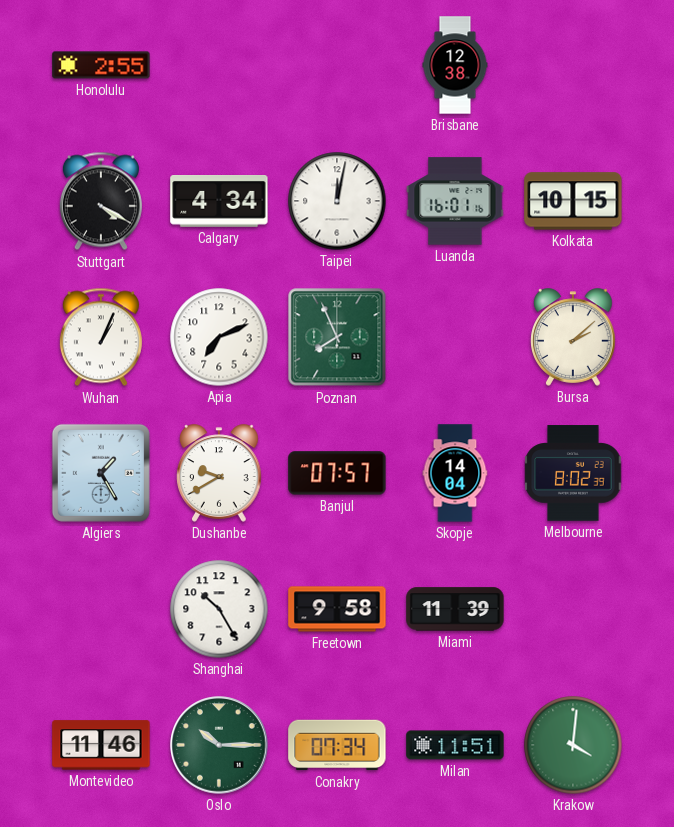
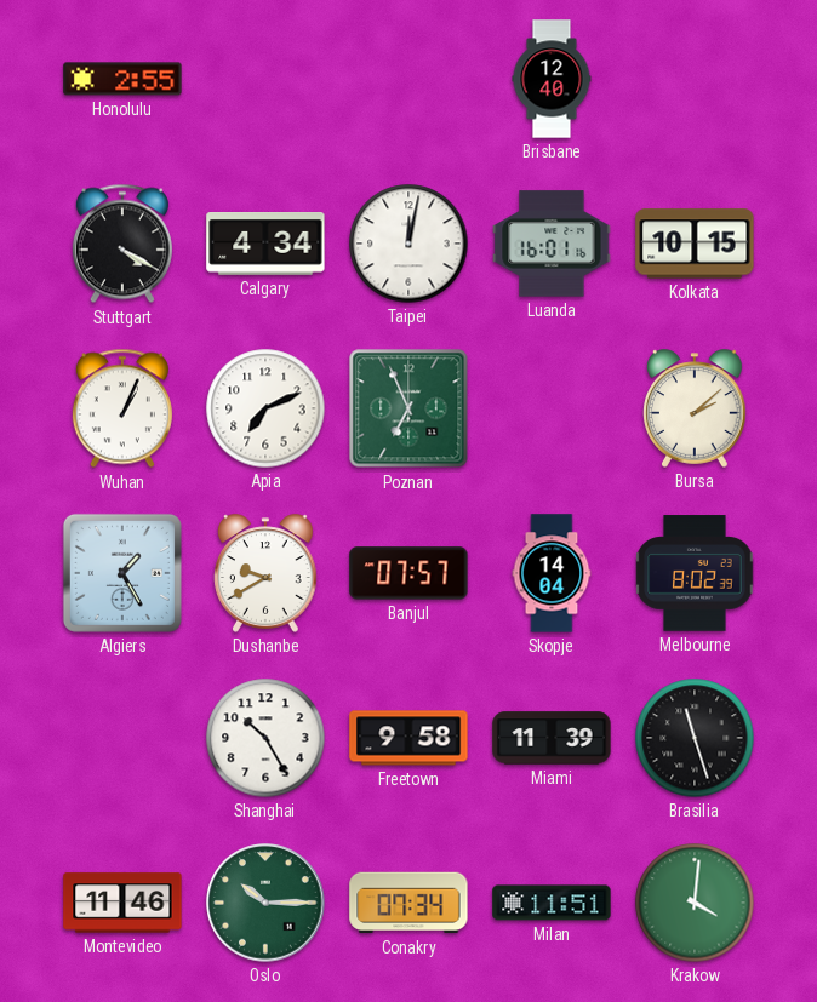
Brisbane: 12:38 -> 12:40
Poznan: 7:56 -> 6:56
Brasilia: none -> 11:27
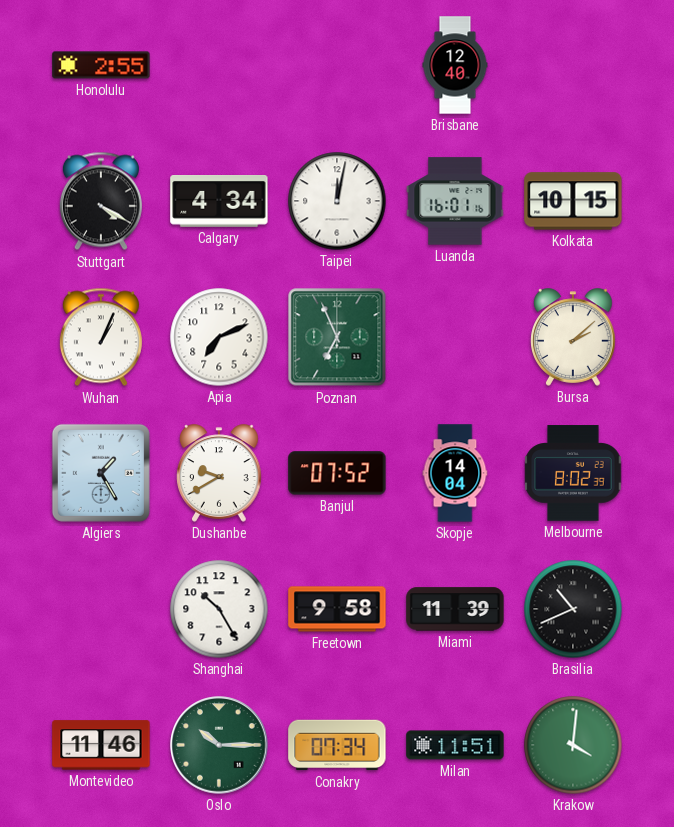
Banjul: 07:57 -> 07:52
Brasilia: 11:27 -> 10:41
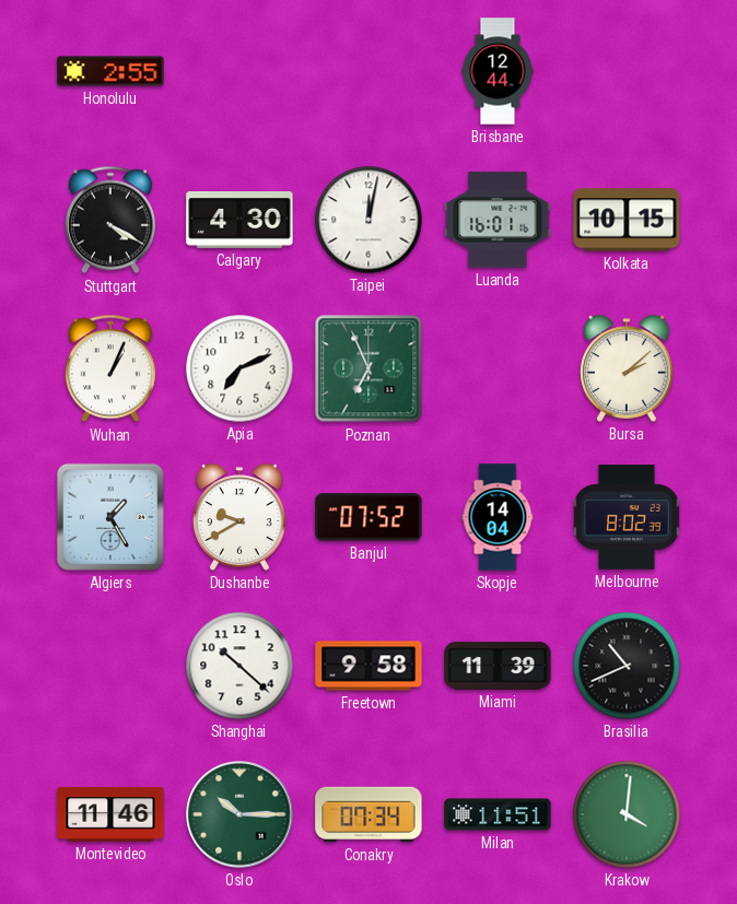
Brisbane: 12:40 -> 12:44
Calgary: 4:34 -> 4:30
Shanghai: 10:25 -> 10:22
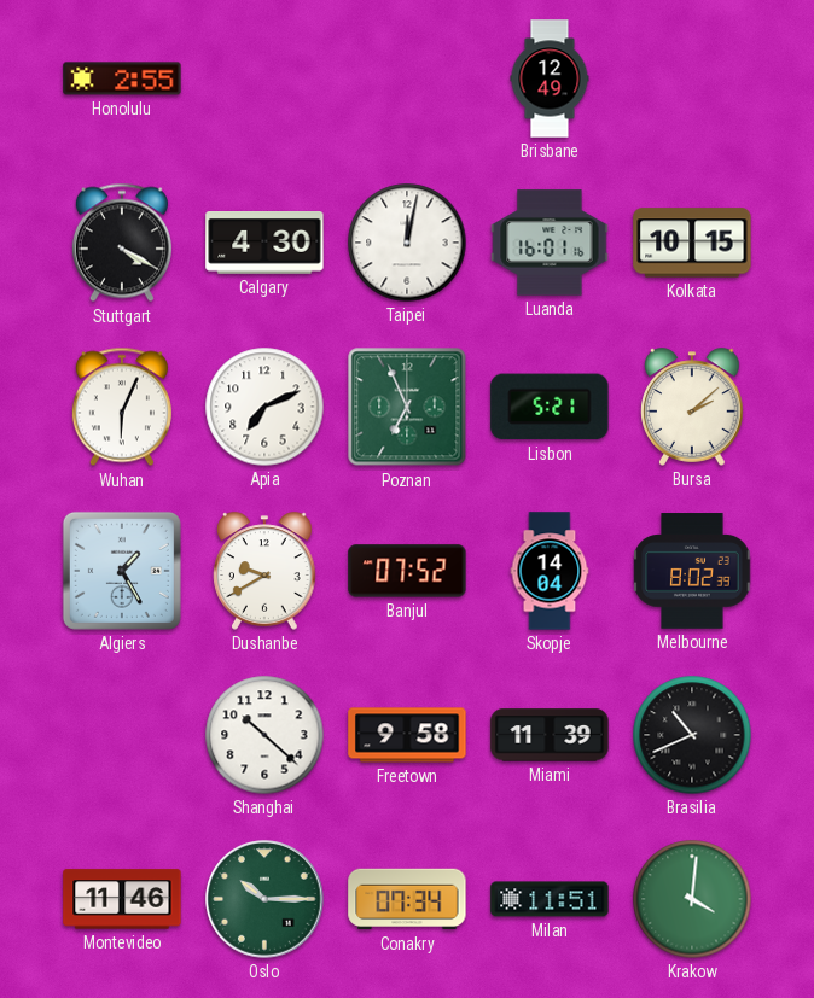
Brisbane: 12:44 -> 12:49
Wuhan: 1:04 -> 6:04
Lisbon: none -> 5:21
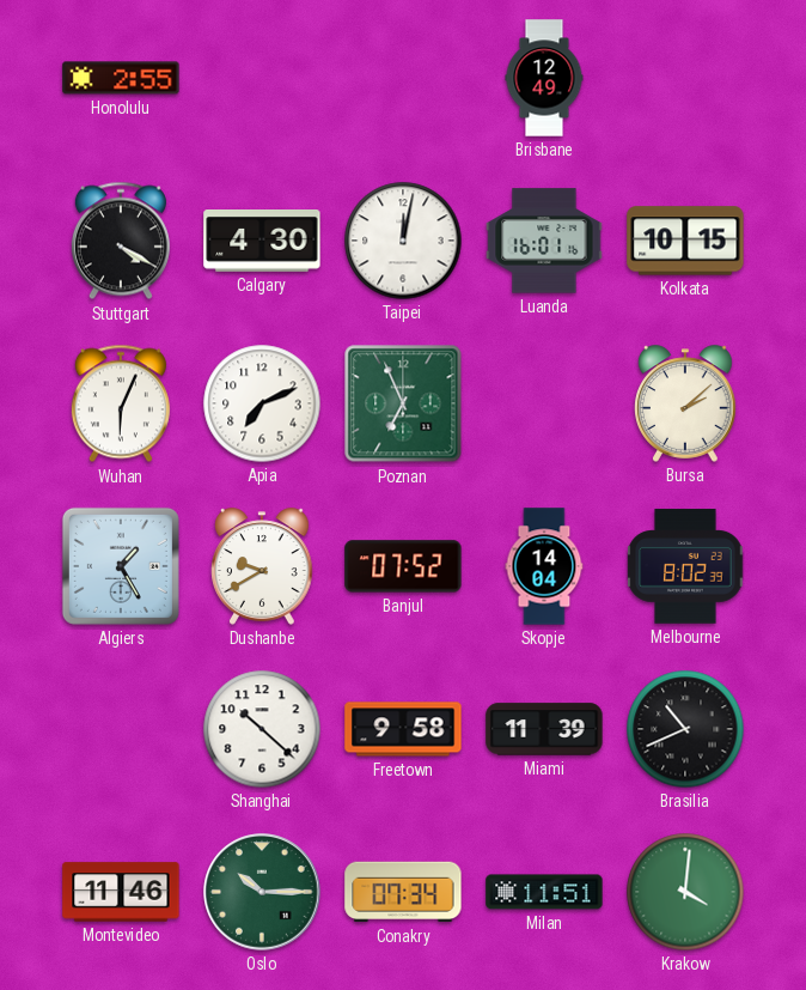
Lisbon: 5:21 -> none
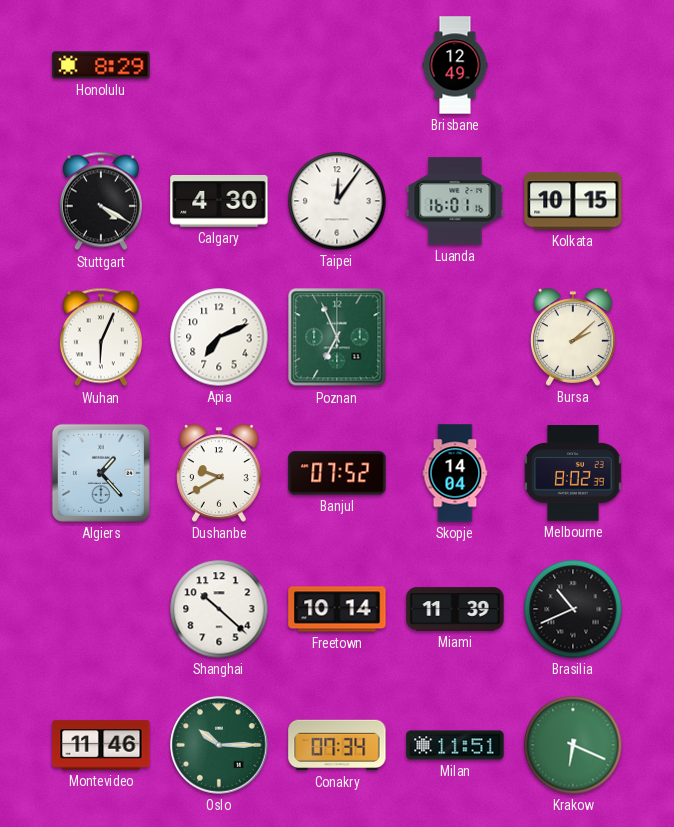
Honolulu: 2:55 -> 8:29
Taipei: 12:02 -> 12:06
Algiers: 1:25 -> 1:23
Freetown: 9:58 -> 10:14
Krakow: 4:01 -> 6:19
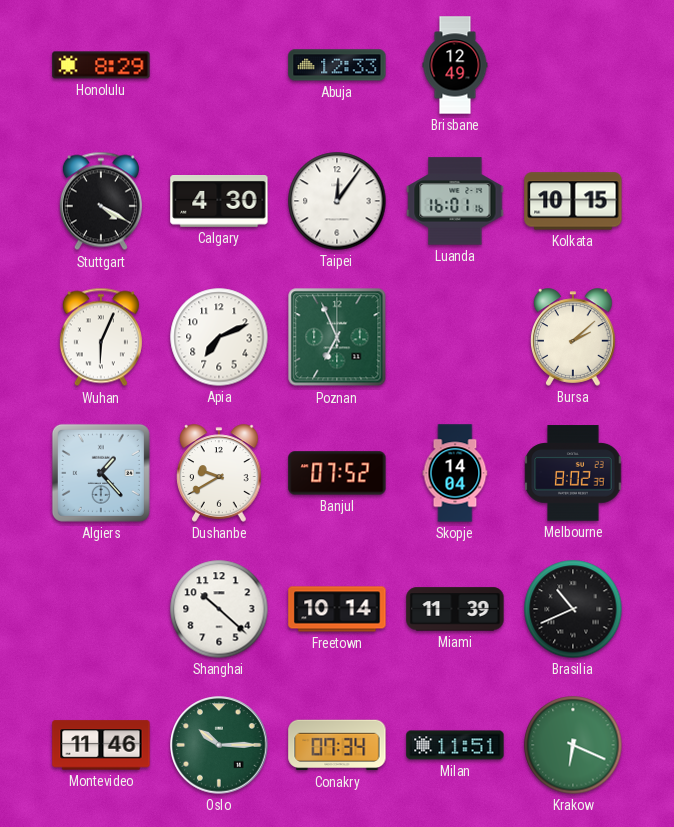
Abuja: none -> 12:33
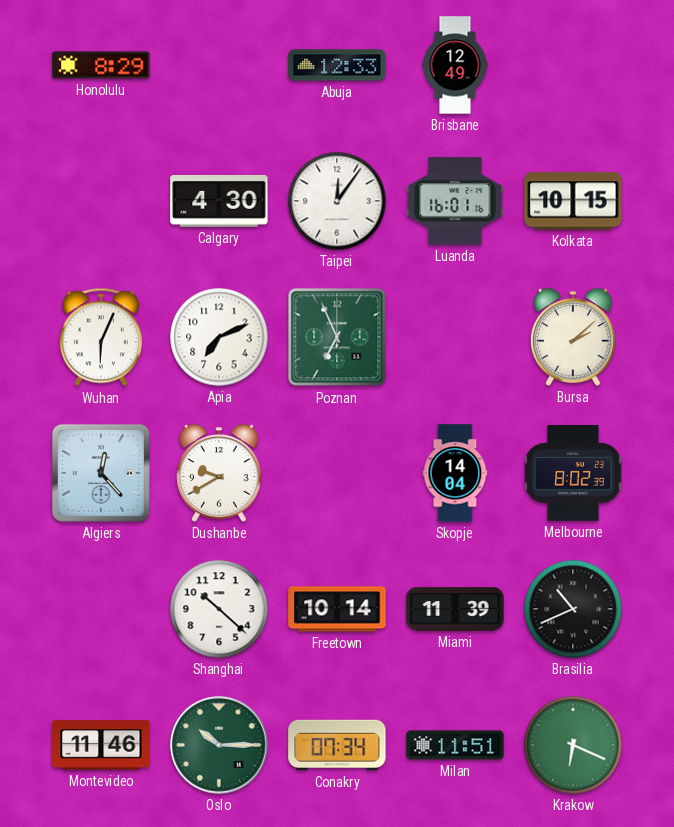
Stuttgart: 4:20 -> none
Algiers: 1:23 -> 12:23
Banjul: 07:52 -> none
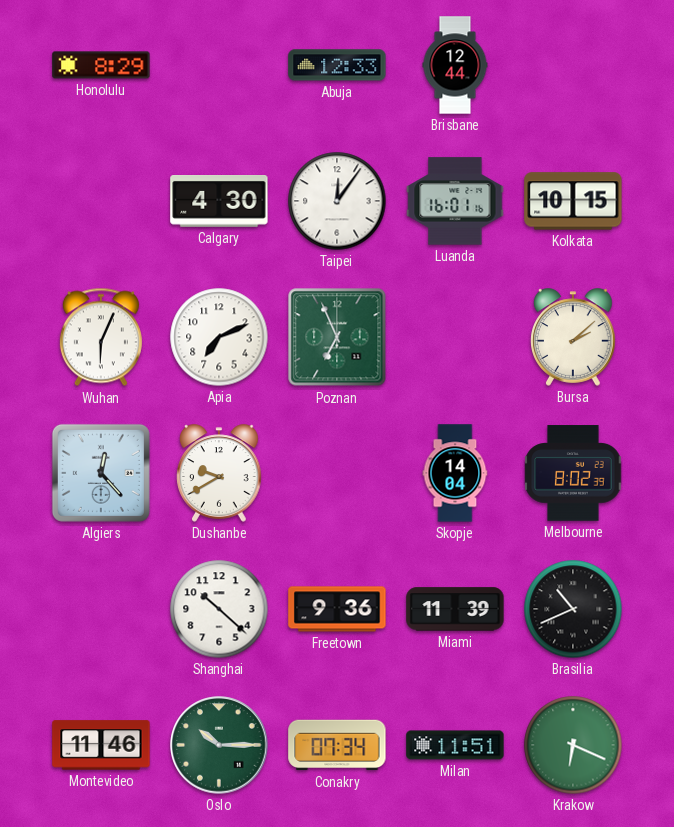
Brisbane: 12:49 -> 12:44
Freetown: 10:14 -> 9:36
